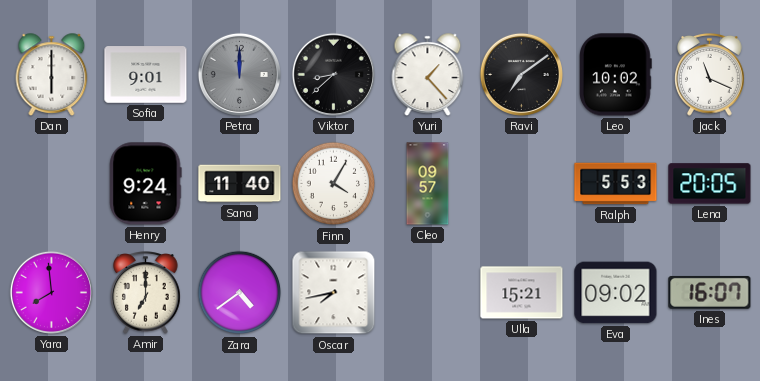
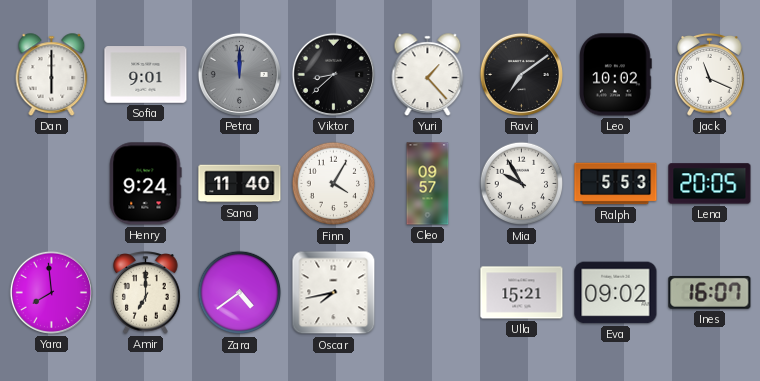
Mia: none -> 9:55
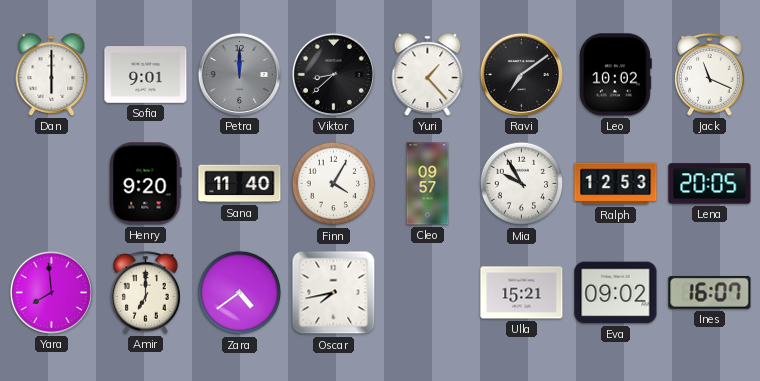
Henry: 9:24 -> 9:20
Ralph: 5:53 -> 12:53
